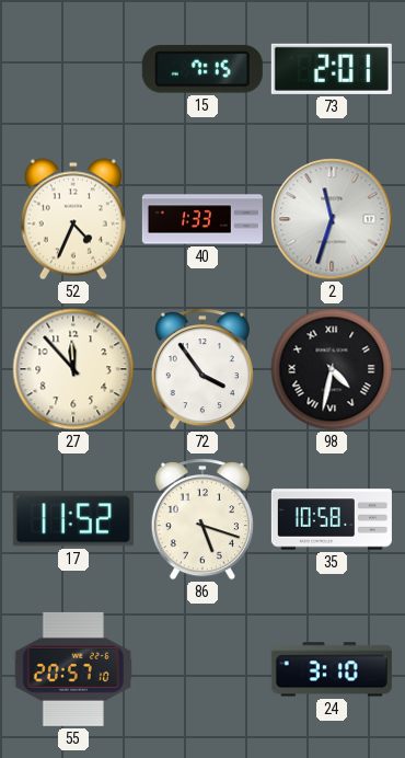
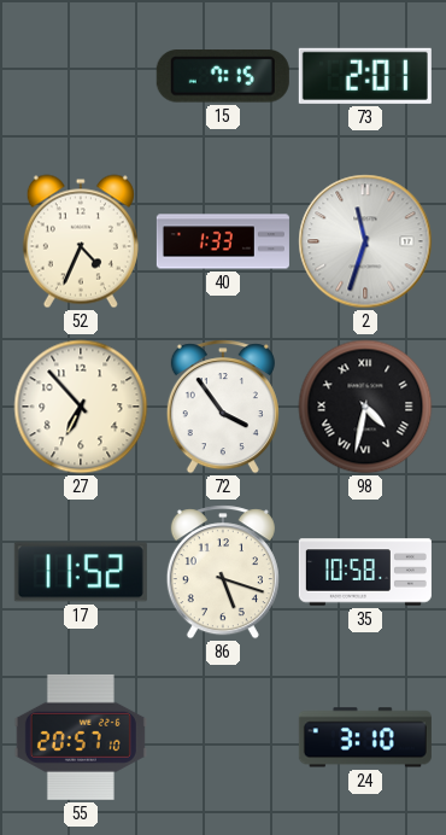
27: 11:53 -> 6:53
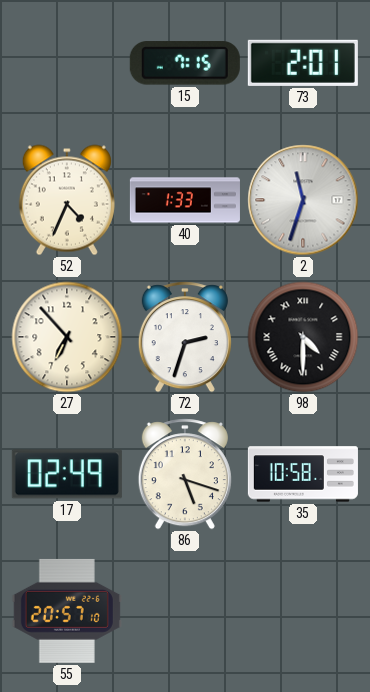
72: 3:54 -> 2:33
98: 4:32 -> 4:30
17: 11:52 -> 02:49
24: 3:10 -> none
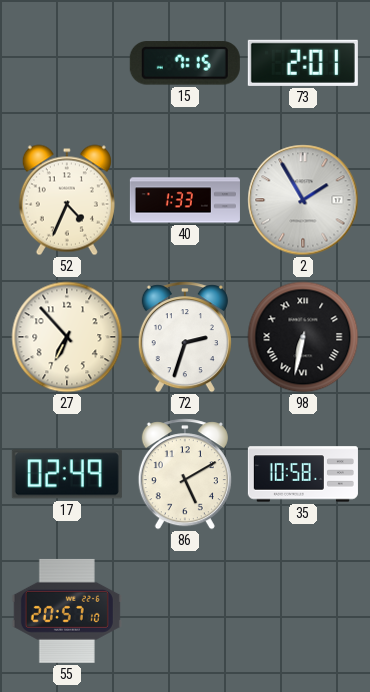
2: 11:33 -> 1:55
98: 4:30 -> 6:32
86: 5:18 -> 5:10
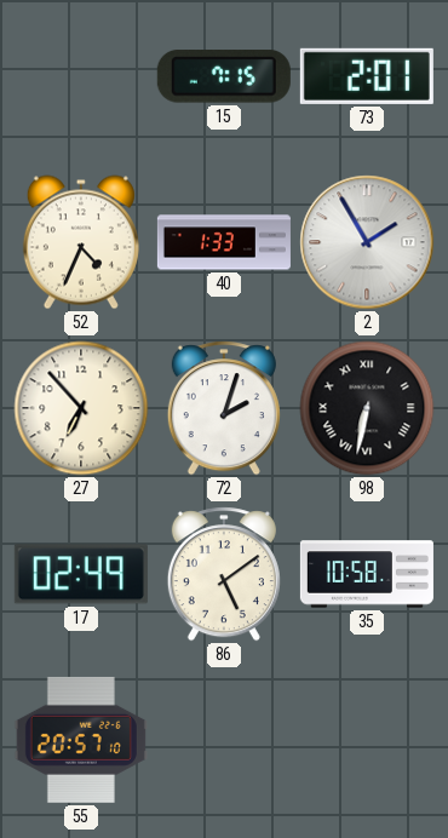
72: 2:33 -> 2:03
86: 5:10 -> 5:09
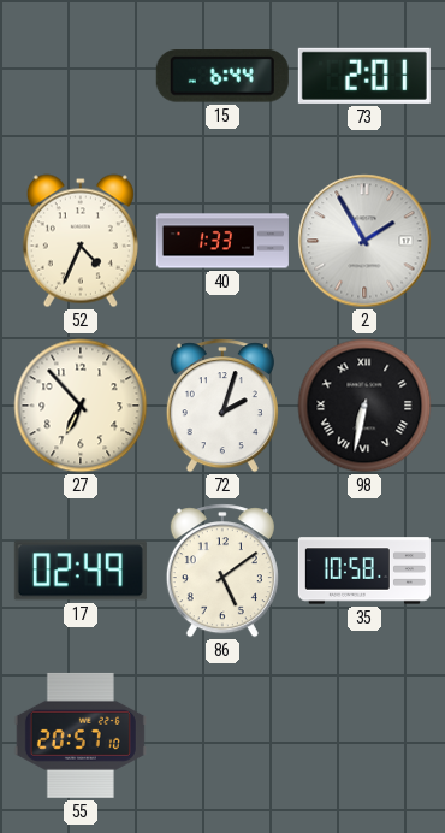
15: 7:15 -> 6:44
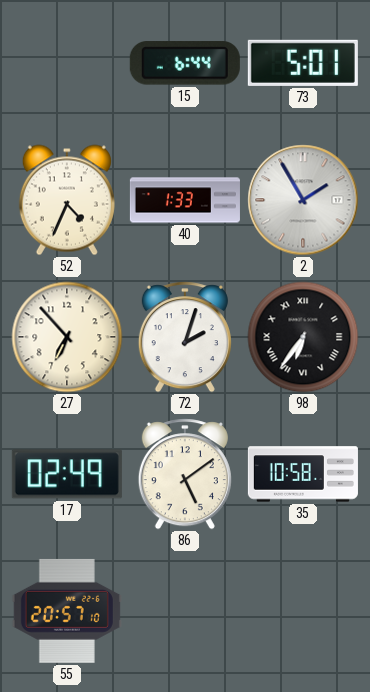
73: 2:01 -> 5:01
98: 6:32 -> 6:36
